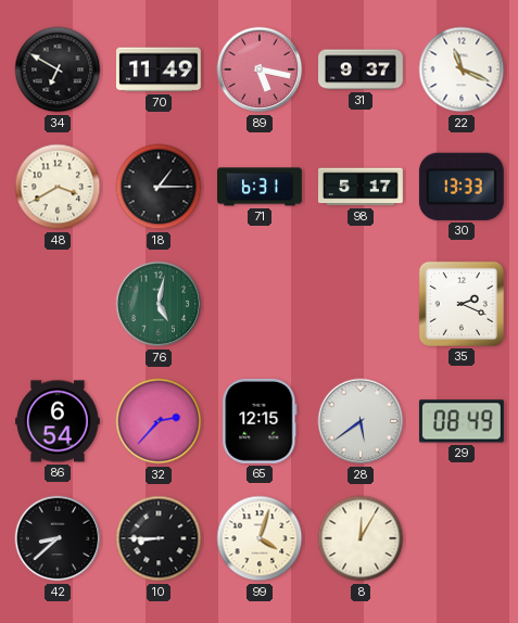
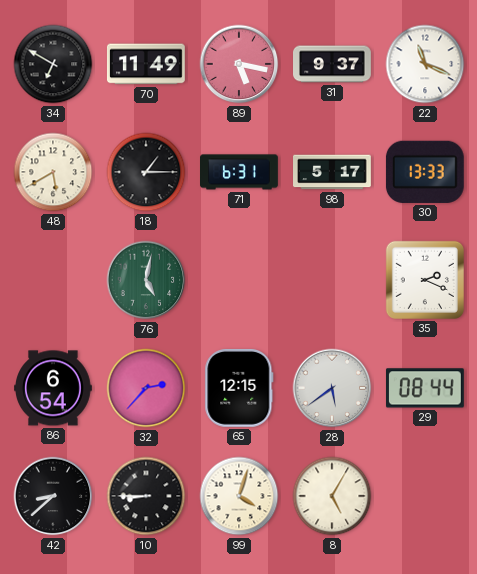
48: 3:40 -> 5:40
29: 08:49 -> 08:44
8: 12:05 -> 5:05
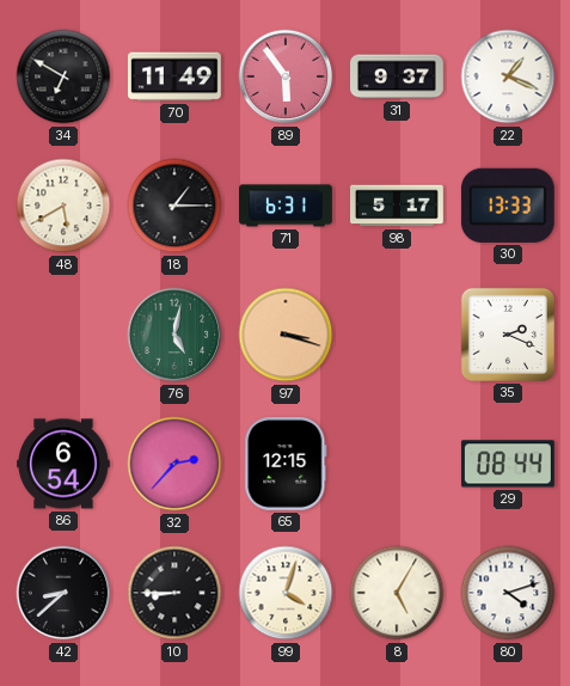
89: 5:17 -> 5:54
22: 11:19 -> 1:19
97: none -> 3:18
28: 5:39 -> none
80: none -> 4:12
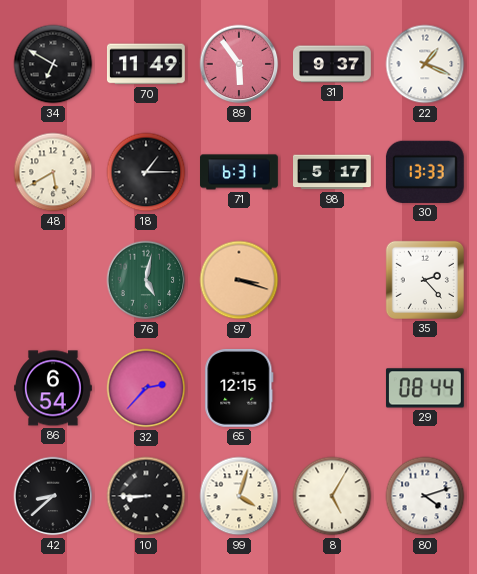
35: 2:19 -> 2:23
